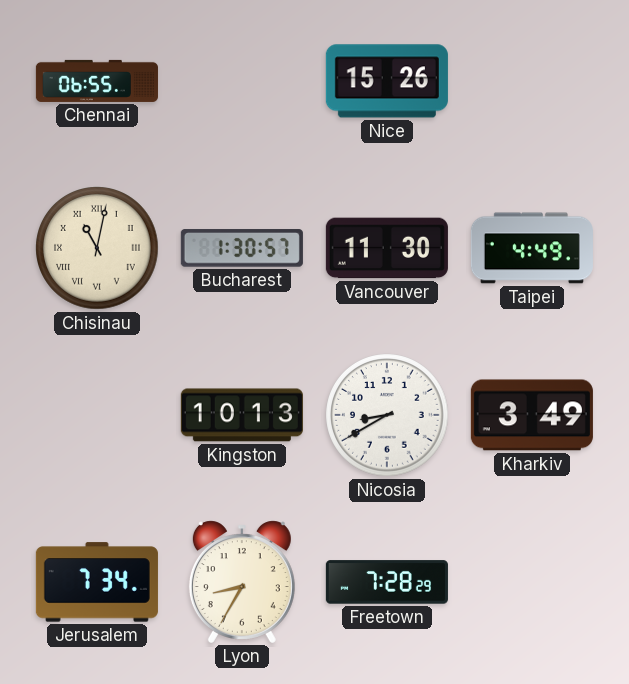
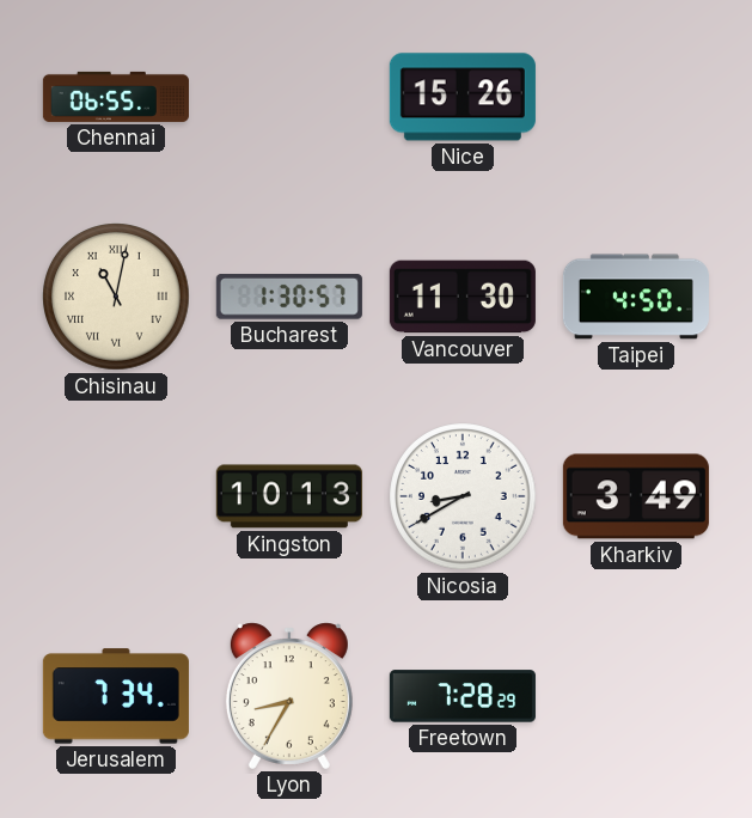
Taipei: 4:49 -> 4:50
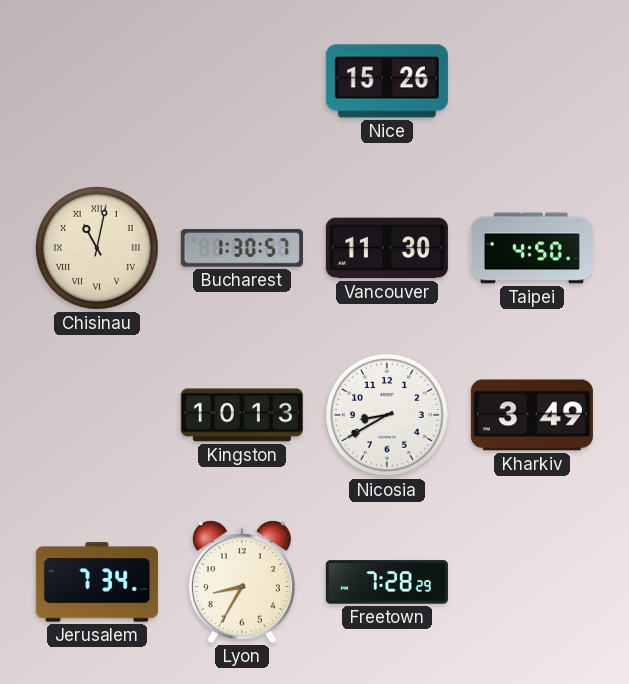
Chennai: 06:55 -> none
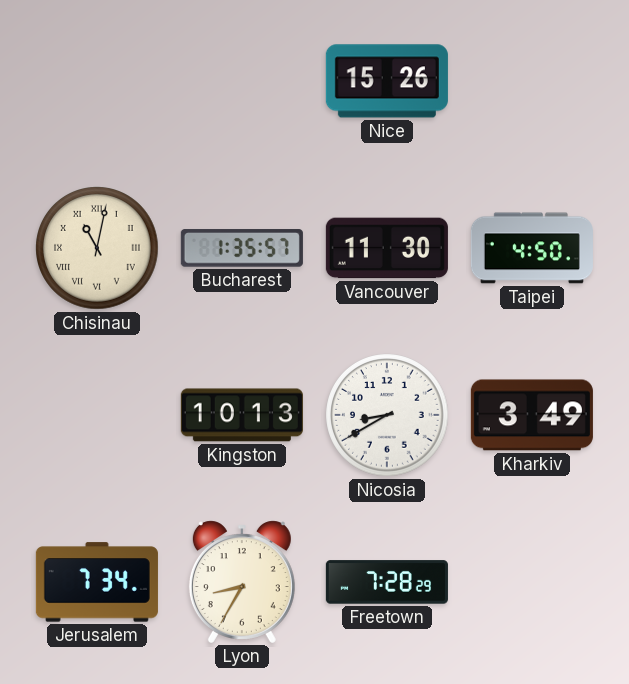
Bucharest: 1:30 -> 1:35
